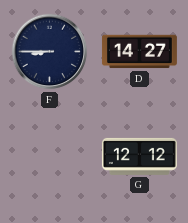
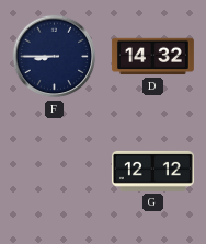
D: 14:27 -> 14:32
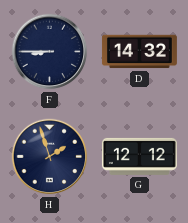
H: none -> 1:57
